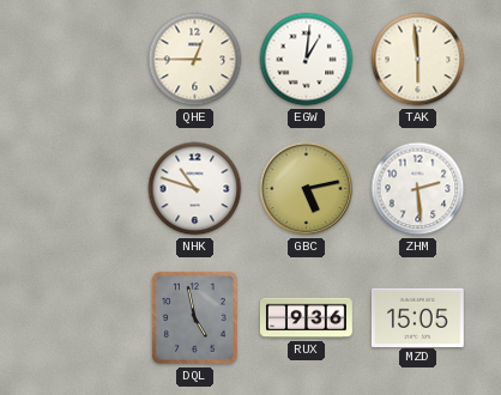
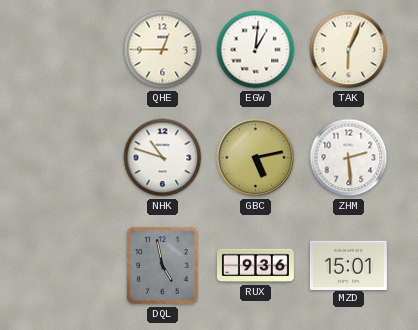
TAK: 5:59 -> 6:04
MZD: 15:05 -> 15:01
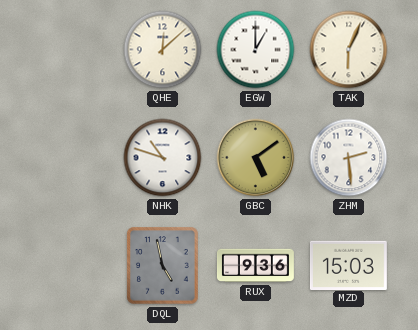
QHE: 12:45 -> 12:08
EGW: 1:01 -> 1:00
GBC: 5:13 -> 5:09
MZD: 15:01 -> 15:03
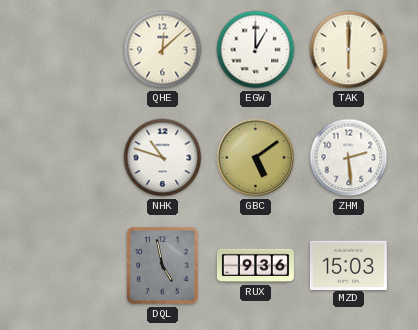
TAK: 6:04 -> 6:00
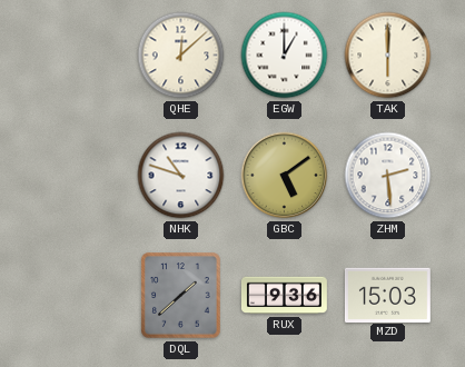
DQL: 4:58 -> 1:38
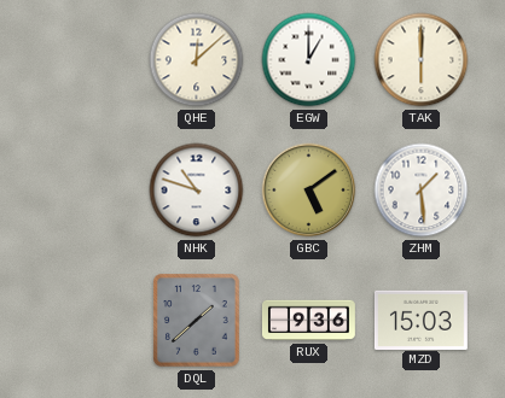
ZHM: 2:29 -> 1:29
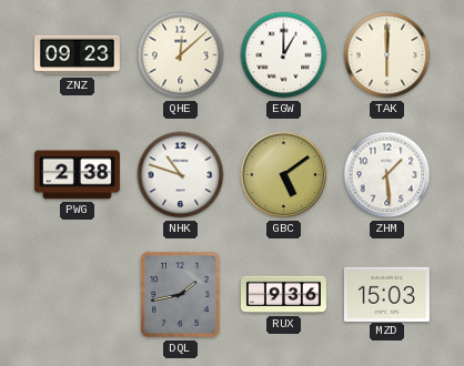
ZNZ: none -> 09:23
PWG: none -> 2:38
DQL: 1:38 -> 1:43
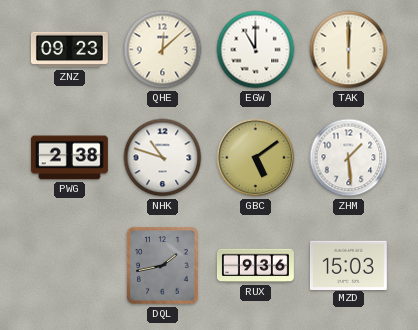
EGW: 1:00 -> 11:00
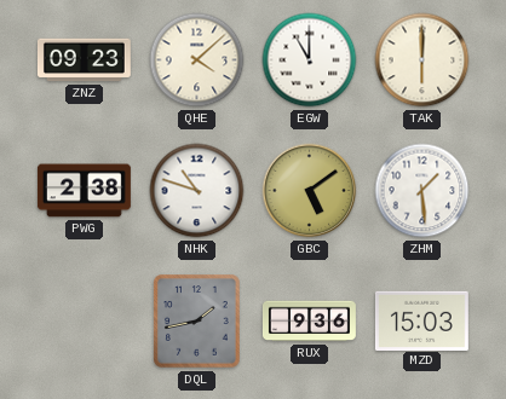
QHE: 12:08 -> 4:08
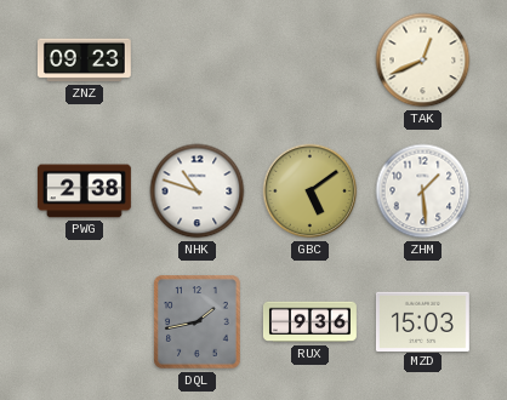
QHE: 4:08 -> none
EGW: 11:00 -> none
TAK: 6:00 -> 12:41
